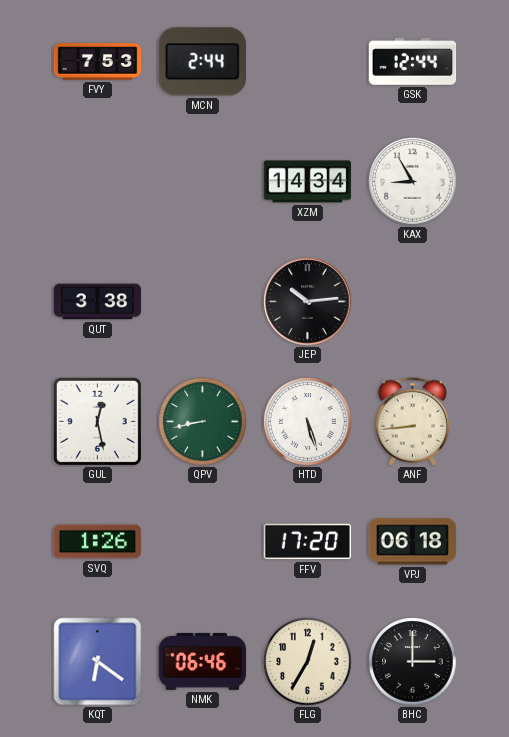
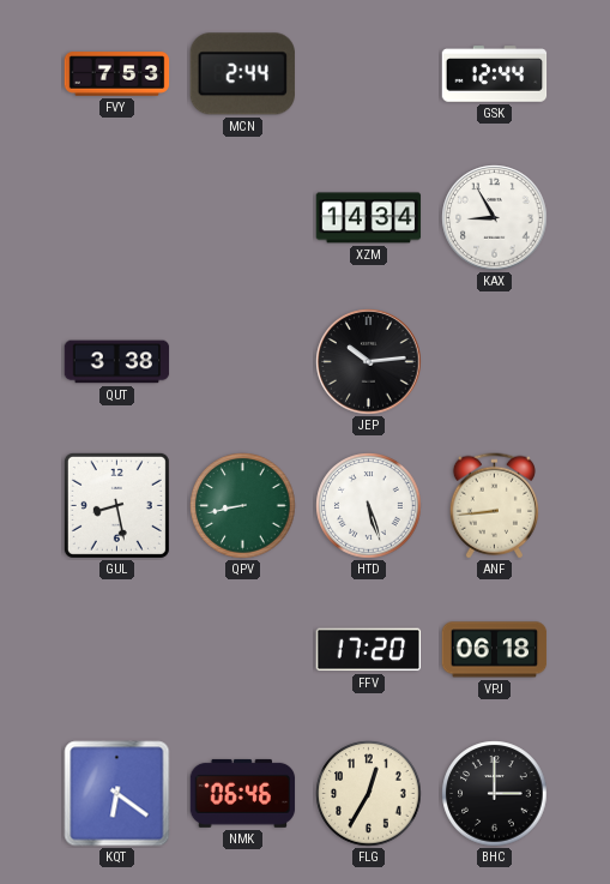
GUL: 12:28 -> 8:28
SVQ: 1:26 -> none
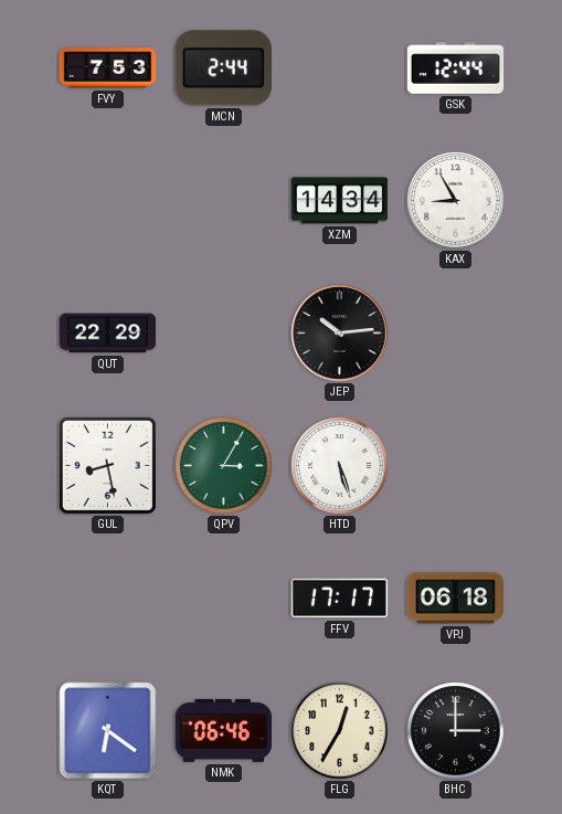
QUT: 3:38 -> 22:29
QPV: 8:43 -> 3:05
ANF: 8:44 -> none
FFV: 17:20 -> 17:17
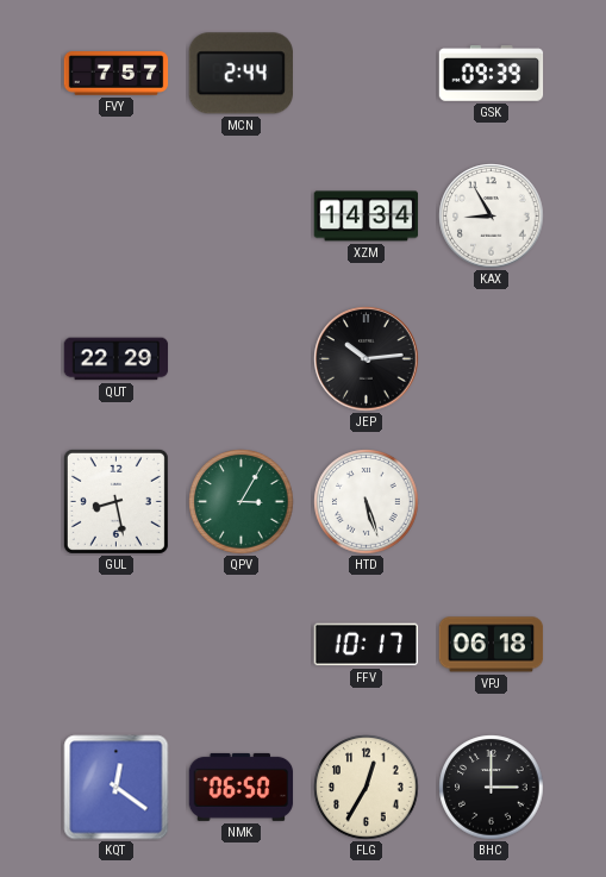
FVY: 7:53 -> 7:57
GSK: 12:44 -> 09:39
FFV: 17:17 -> 10:17
KQT: 6:21 -> 12:21
NMK: 06:46 -> 06:50
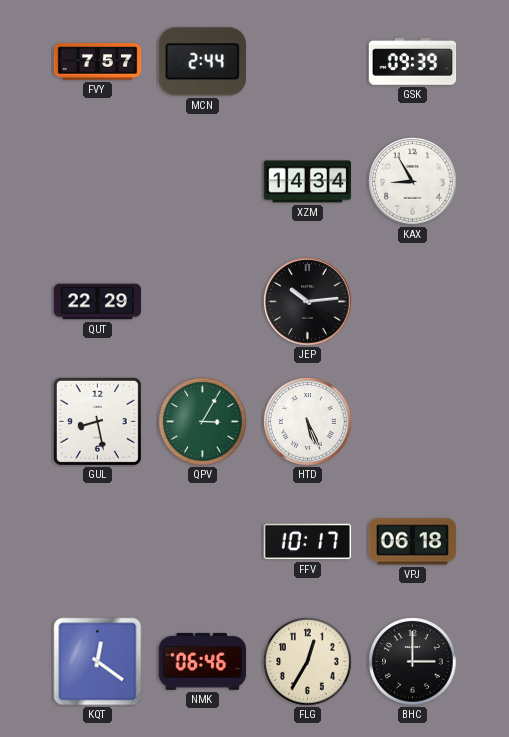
HTD: 5:27 -> 5:26
NMK: 06:50 -> 06:46
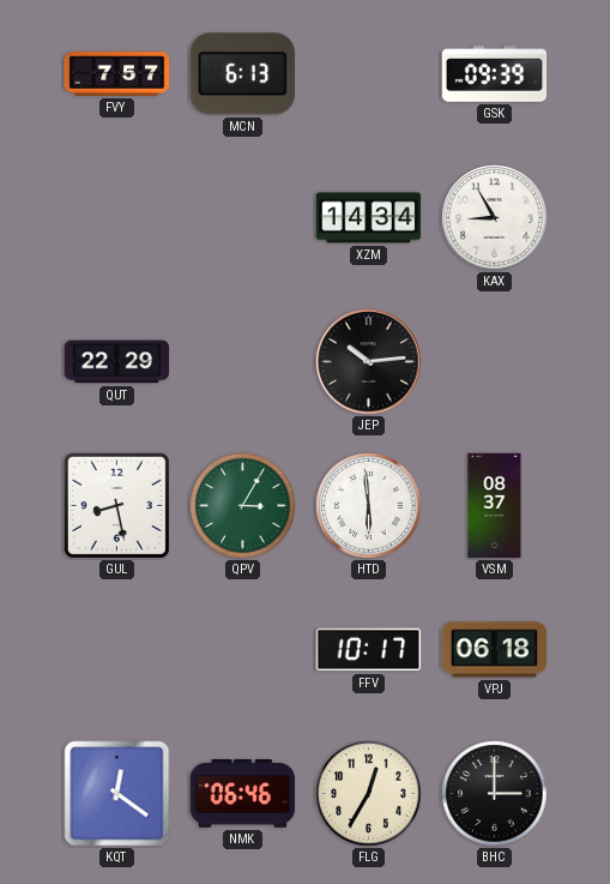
MCN: 2:44 -> 6:13
HTD: 5:26 -> 5:59
VSM: none -> 08:37
